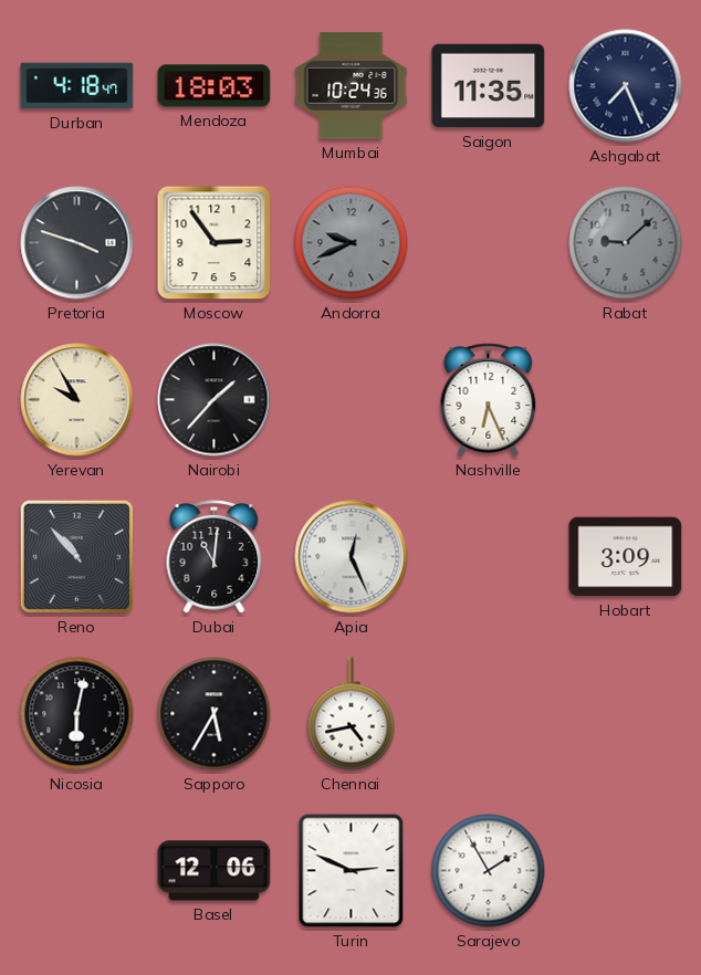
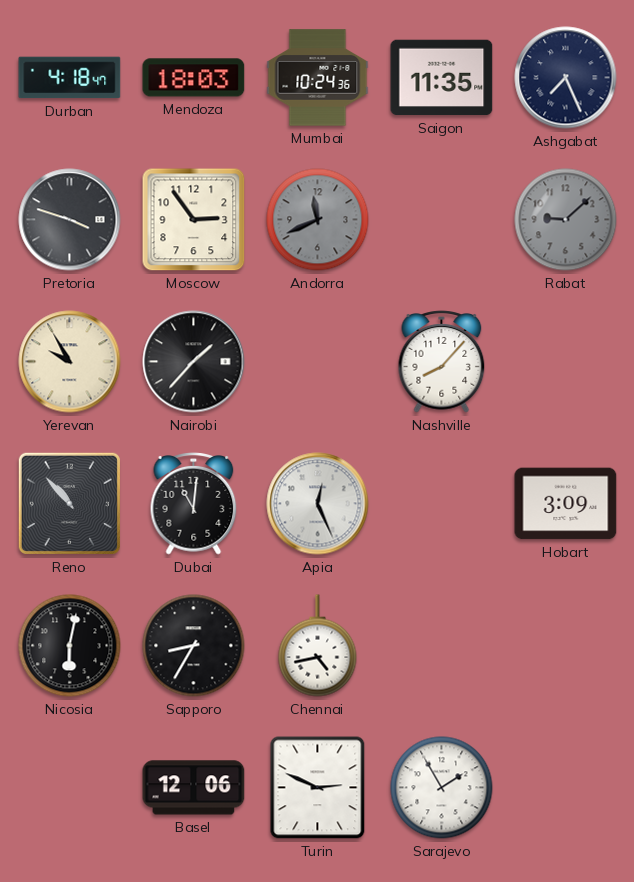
Andorra: 9:41 -> 11:41
Nashville: 6:26 -> 8:07
Sapporo: 5:35 -> 8:35
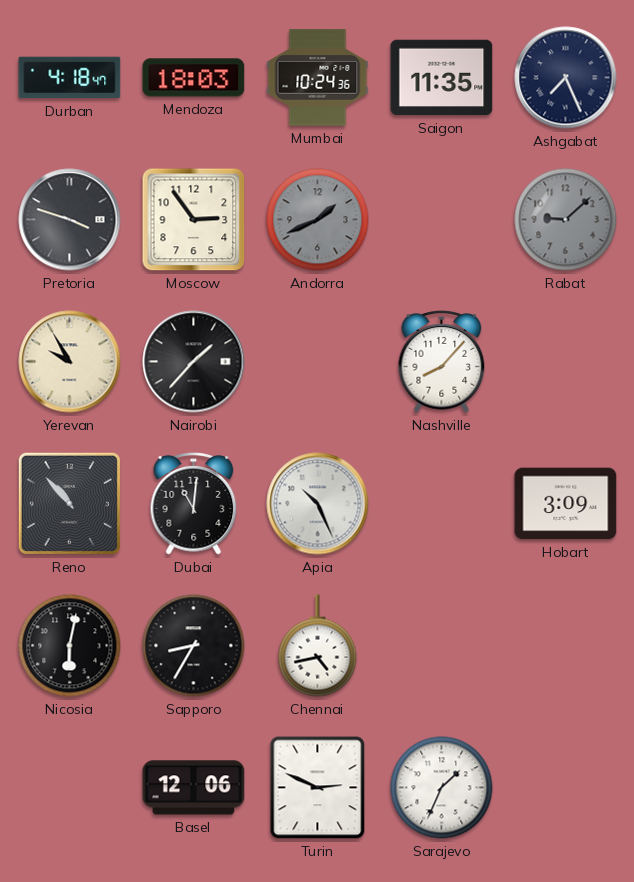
Andorra: 11:41 -> 1:41
Apia: 12:26 -> 10:26
Sarajevo: 1:55 -> 1:34
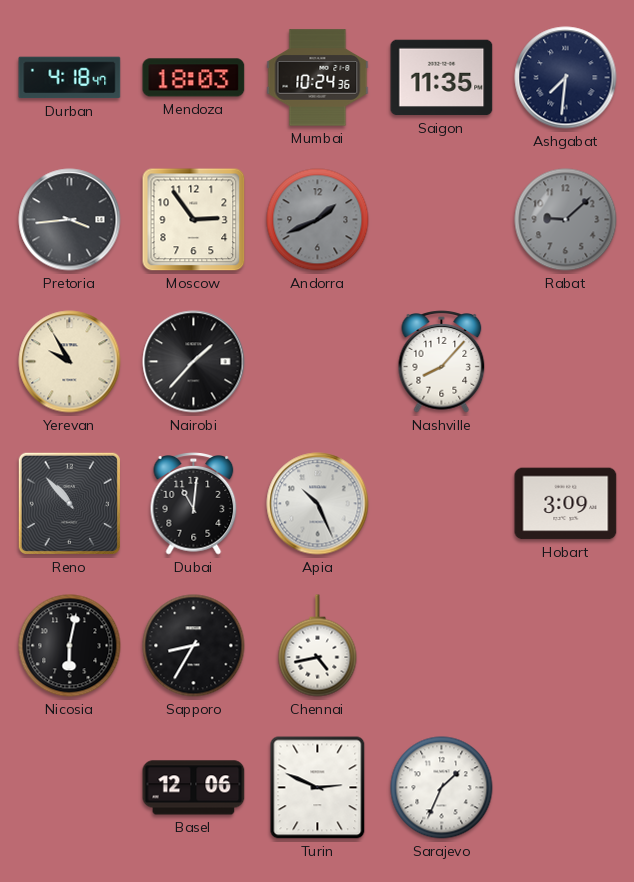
Ashgabat: 7:26 -> 7:31
Pretoria: 3:48 -> 3:44
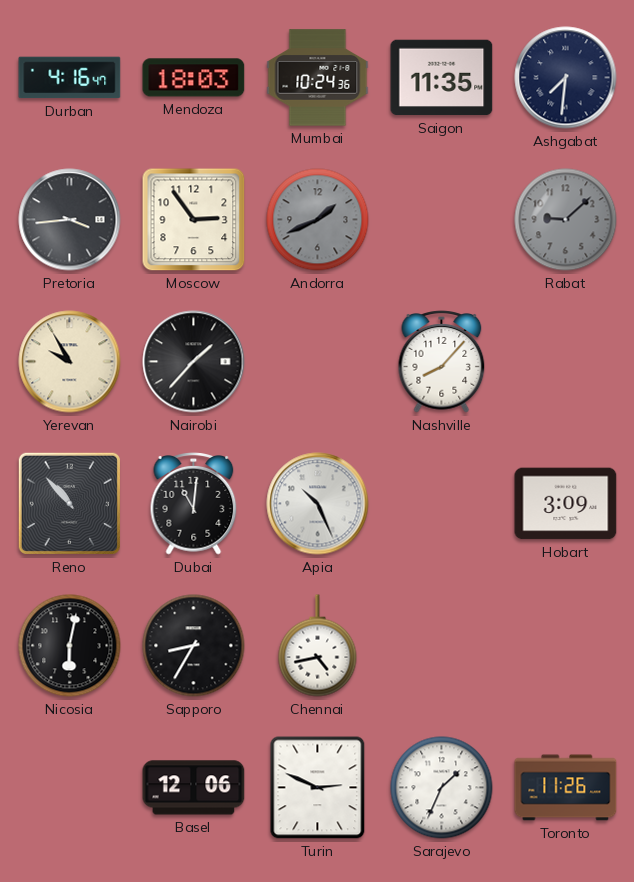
Durban: 4:18 -> 4:16
Toronto: none -> 11:26
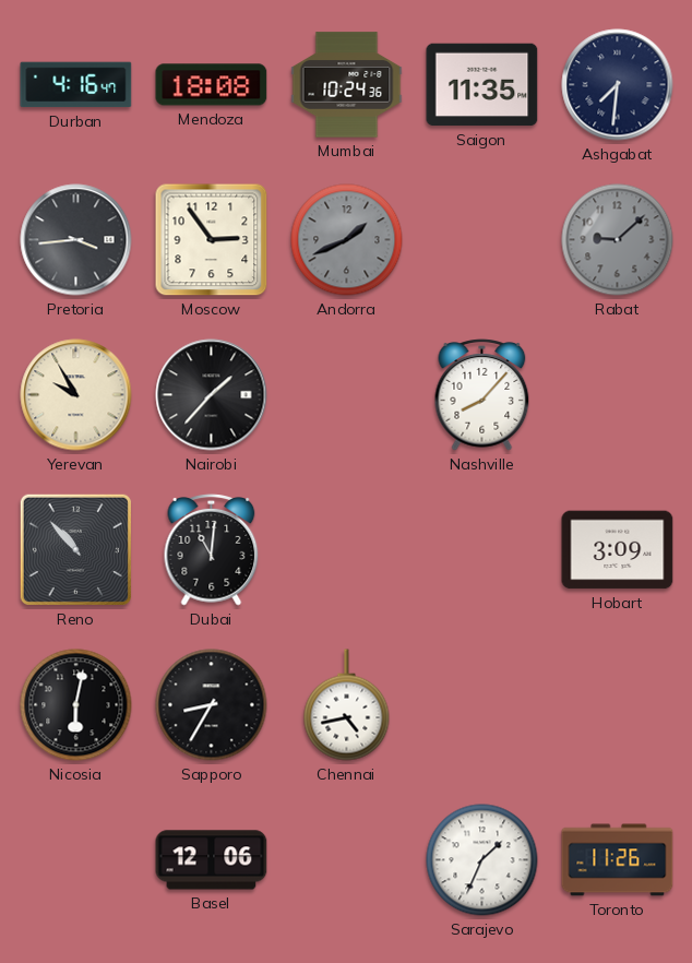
Mendoza: 18:03 -> 18:08
Apia: 10:26 -> none
Turin: 2:49 -> none
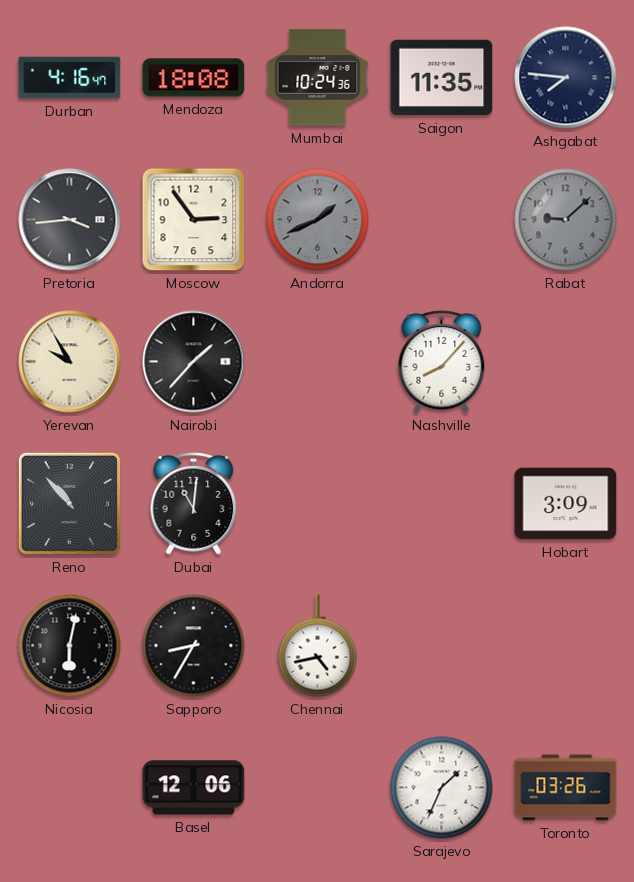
Ashgabat: 7:31 -> 7:46
Toronto: 11:26 -> 03:26
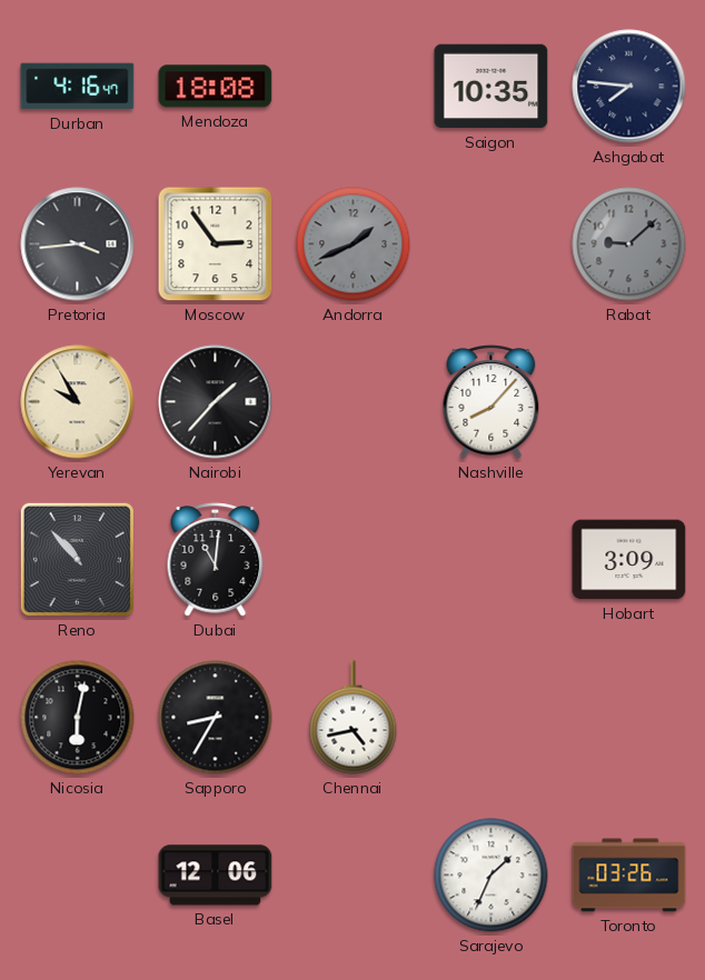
Mumbai: 10:24 -> none
Saigon: 11:35 -> 10:35
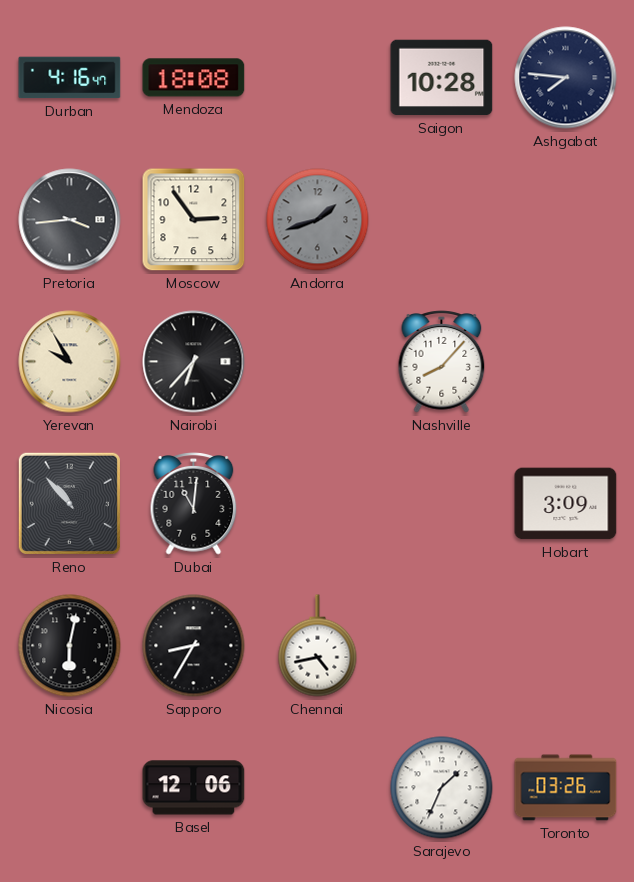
Saigon: 10:35 -> 10:28
Andorra: 1:41 -> 1:42
Rabat: 9:08 -> none
Nairobi: 1:37 -> 6:37
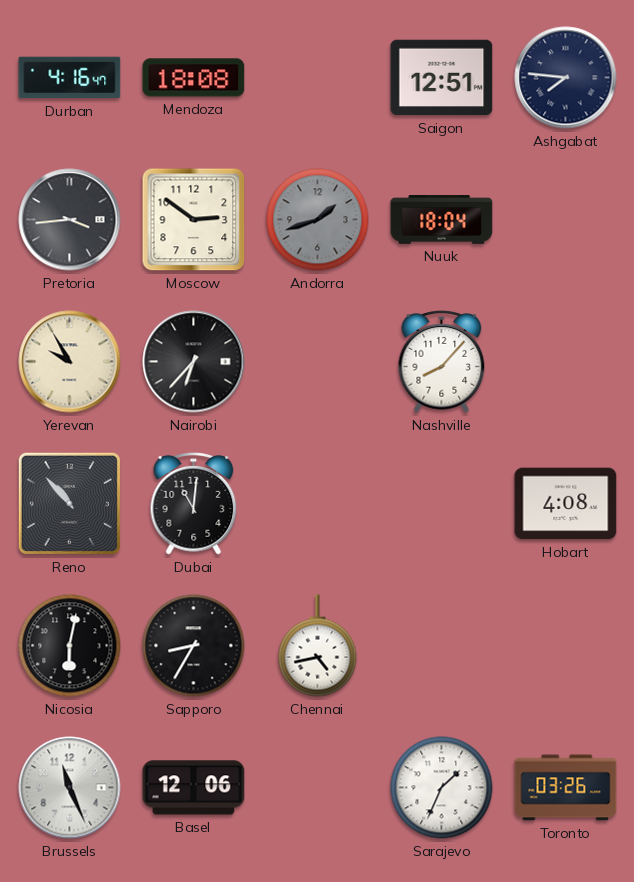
Saigon: 10:28 -> 12:51
Moscow: 2:54 -> 2:51
Nuuk: none -> 18:04
Hobart: 3:09 -> 4:08
Brussels: none -> 11:26
